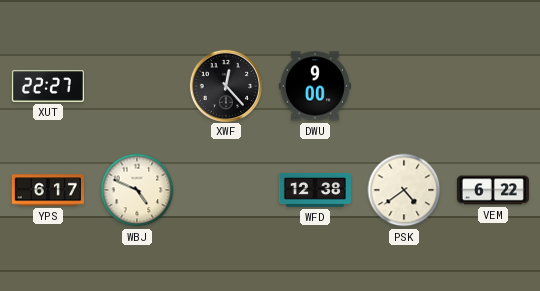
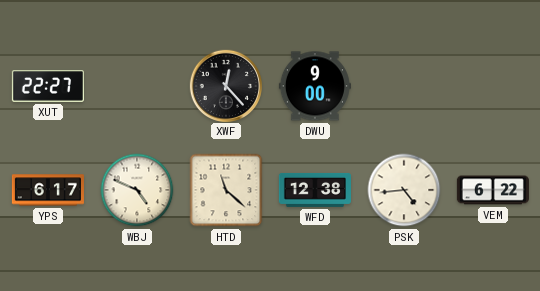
HTD: none -> 11:22
PSK: 4:39 -> 4:44
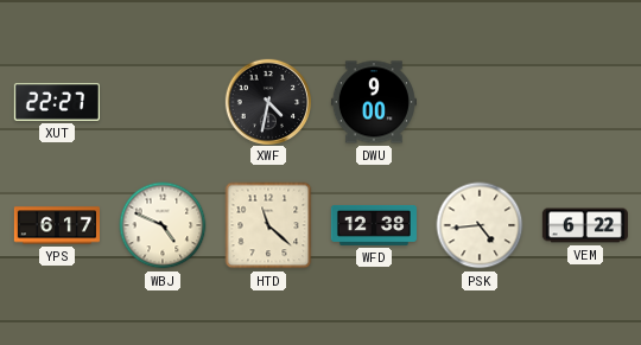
XWF: 12:23 -> 4:32
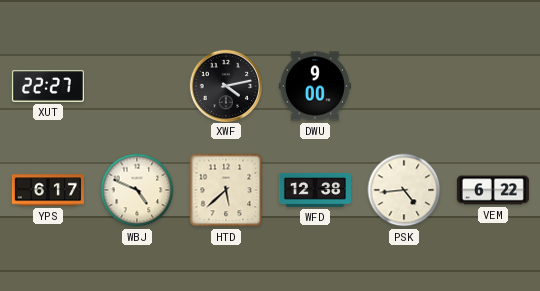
XWF: 4:32 -> 4:13
HTD: 11:22 -> 5:38
